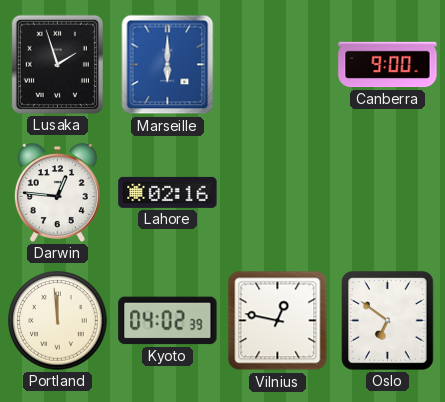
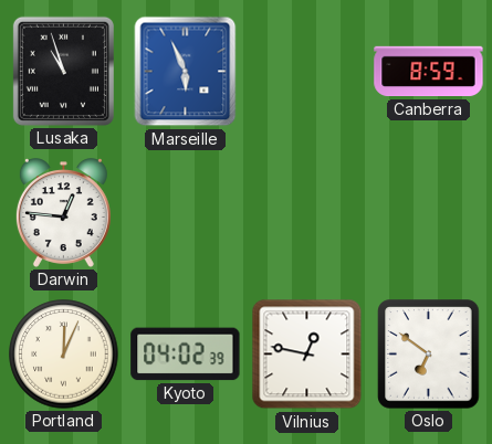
Lusaka: 1:57 -> 10:57
Marseille: 6:00 -> 5:56
Canberra: 9:00 -> 8:59
Lahore: 02:16 -> none
Portland: 11:59 -> 12:04
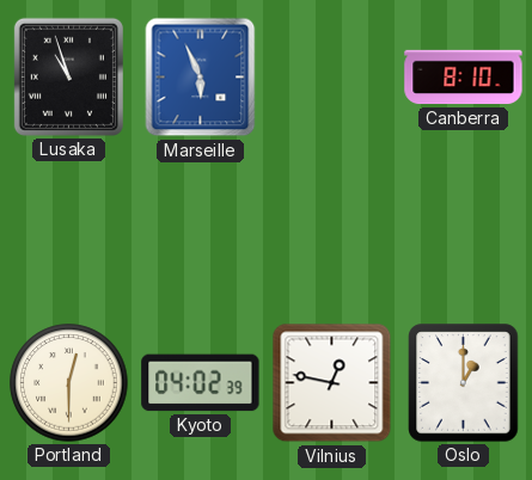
Canberra: 8:59 -> 8:10
Darwin: 12:46 -> none
Portland: 12:04 -> 12:30
Oslo: 6:51 -> 1:00
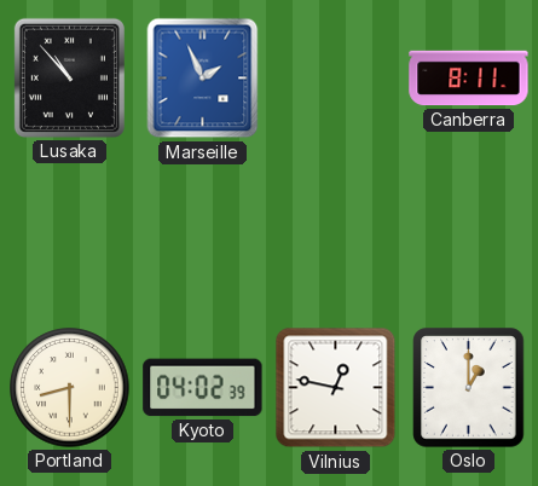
Lusaka: 10:57 -> 10:53
Marseille: 5:56 -> 1:56
Canberra: 8:10 -> 8:11
Portland: 12:30 -> 8:30
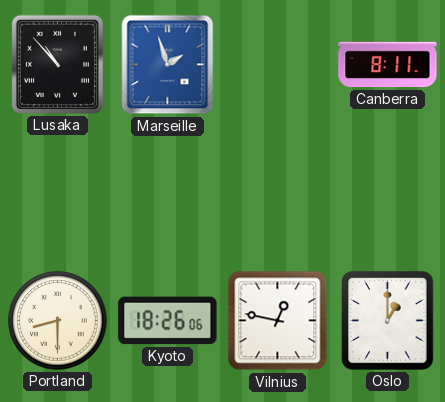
Marseille: 1:56 -> 1:57
Kyoto: 04:02 -> 18:26
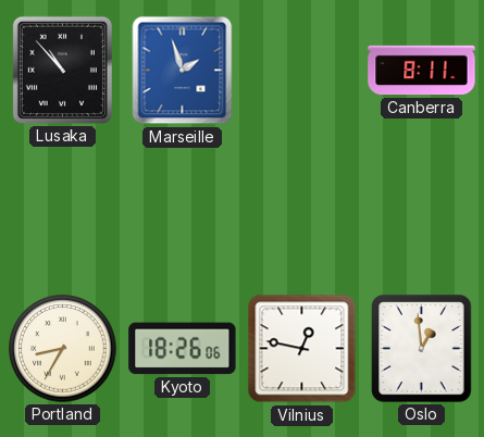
Portland: 8:30 -> 8:35
Oslo: 1:00 -> 12:59
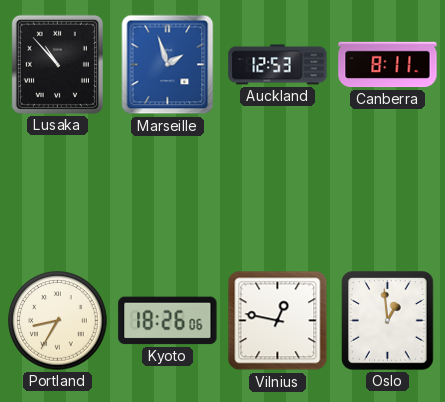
Auckland: none -> 12:53
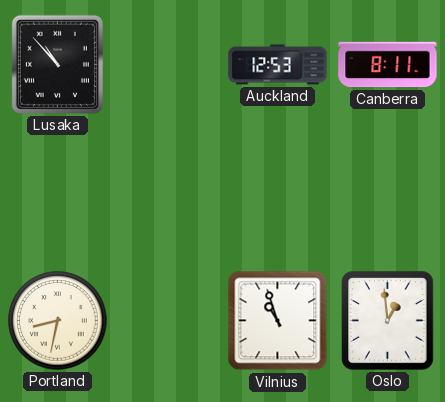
Marseille: 1:57 -> none
Portland: 8:35 -> 8:32
Kyoto: 18:26 -> none
Vilnius: 12:47 -> 10:57
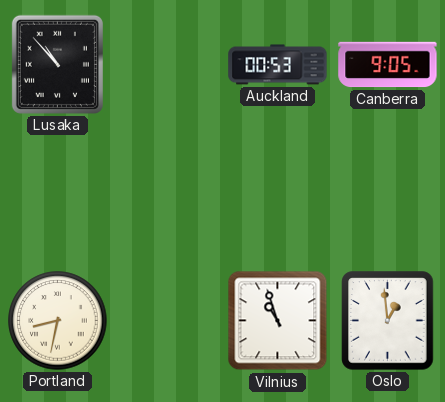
Auckland: 12:53 -> 00:53
Canberra: 8:11 -> 9:05
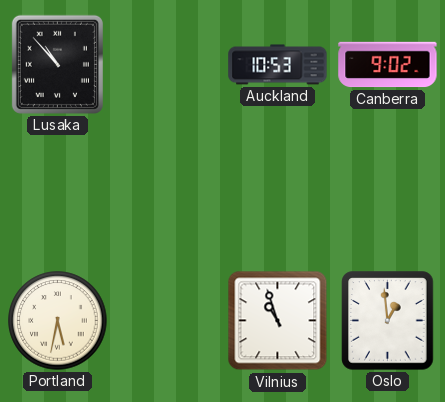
Auckland: 00:53 -> 10:53
Canberra: 9:05 -> 9:02
Portland: 8:32 -> 5:32
